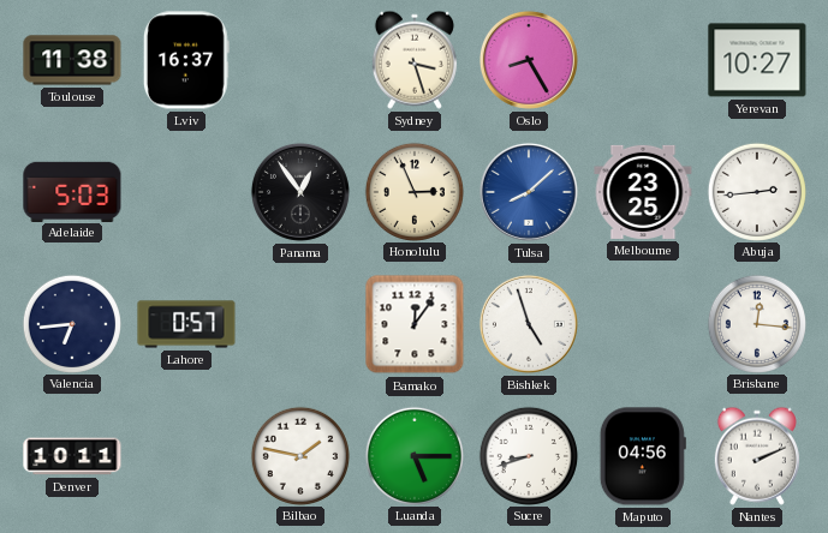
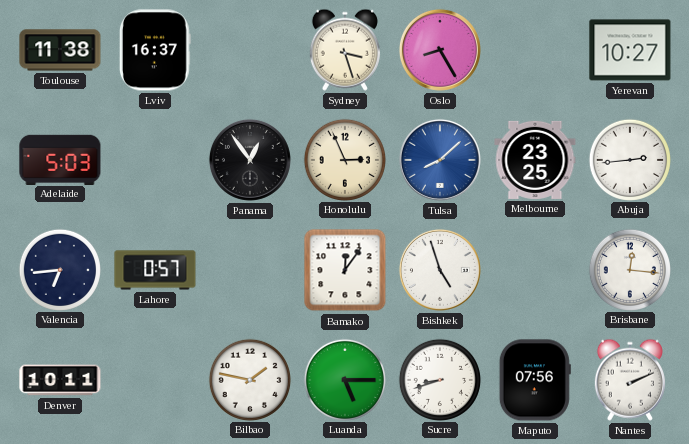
Maputo: 04:56 -> 07:56
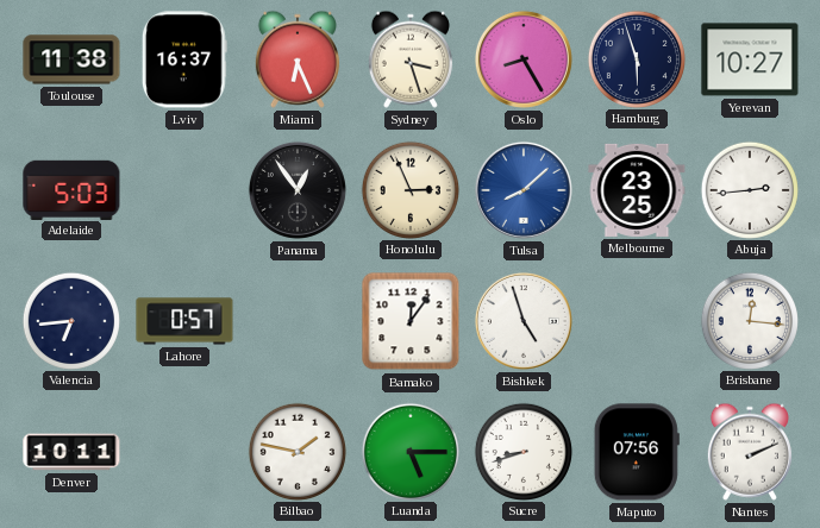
Miami: none -> 6:26
Hamburg: none -> 5:57
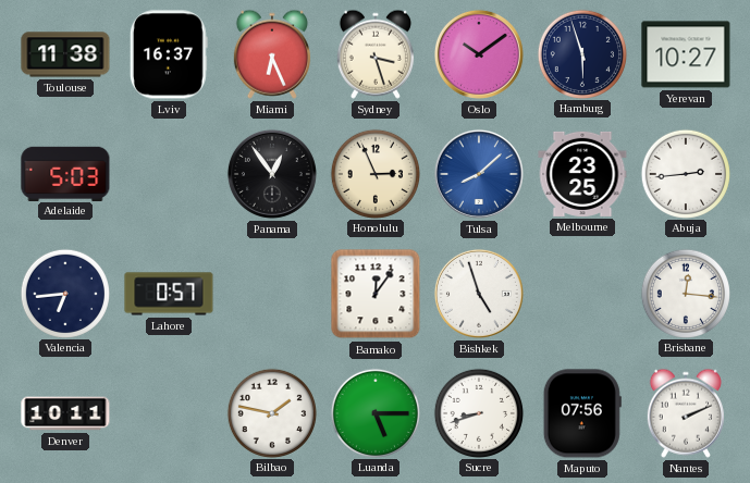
Oslo: 8:25 -> 10:09
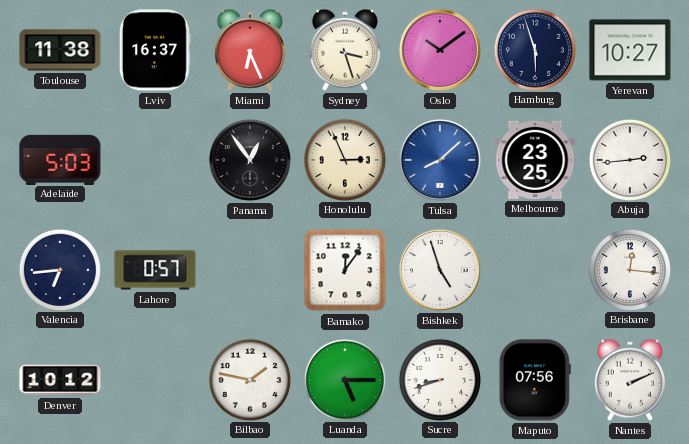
Denver: 10:11 -> 10:12
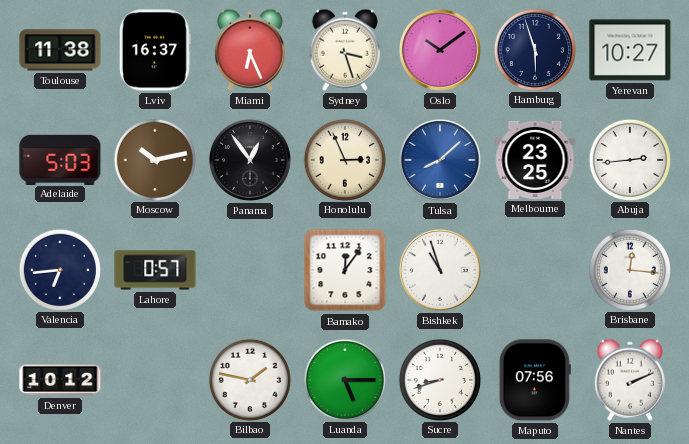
Moscow: none -> 10:13
Bishkek: 4:57 -> 10:57
